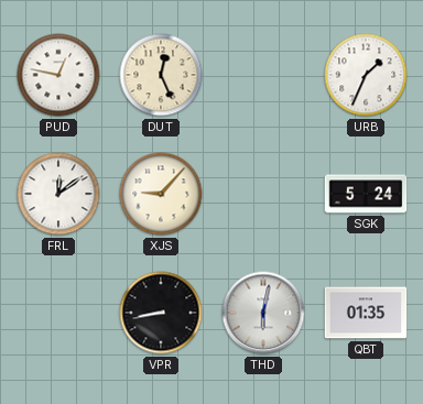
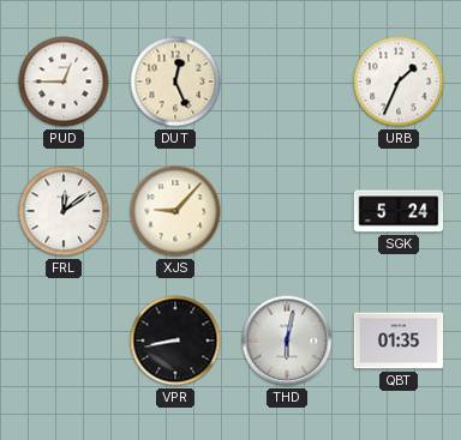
PUD: 12:47 -> 12:45
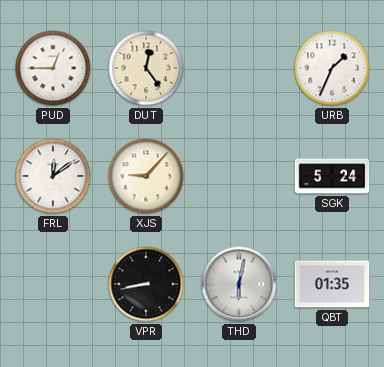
DUT: 12:26 -> 12:24
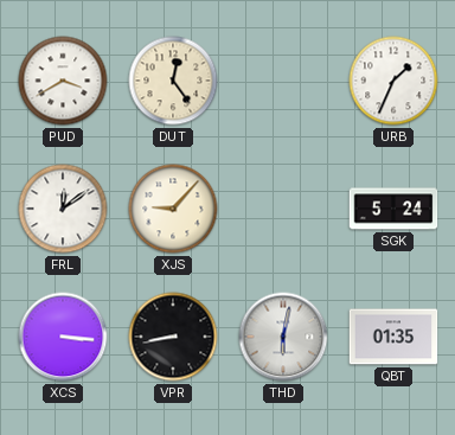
PUD: 12:45 -> 3:40
XCS: none -> 3:16
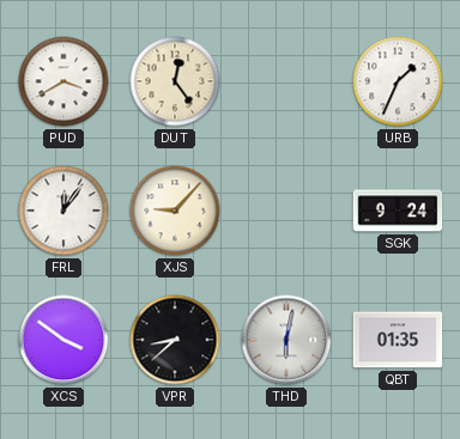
FRL: 12:09 -> 12:06
SGK: 5:24 -> 9:24
XCS: 3:16 -> 3:51
VPR: 8:43 -> 8:38
